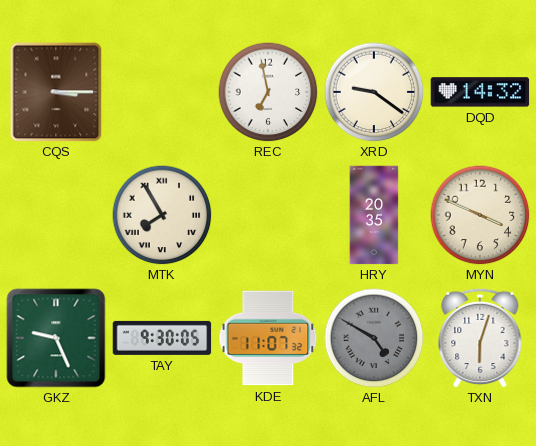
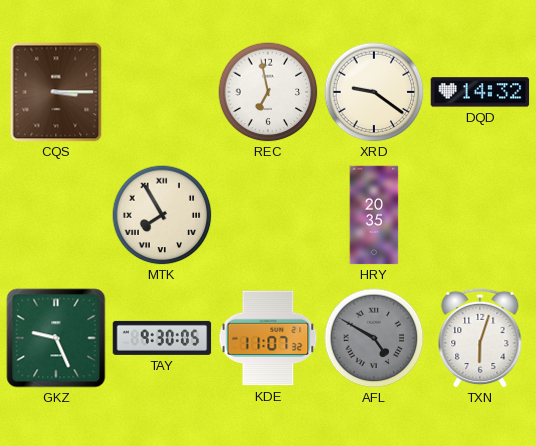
MYN: 3:49 -> none
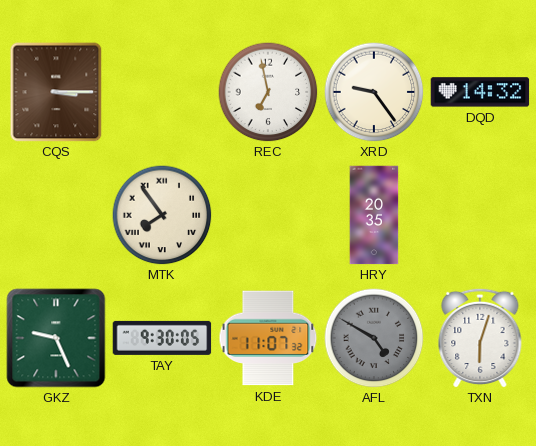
XRD: 9:21 -> 9:24
MTK: 7:55 -> 7:54
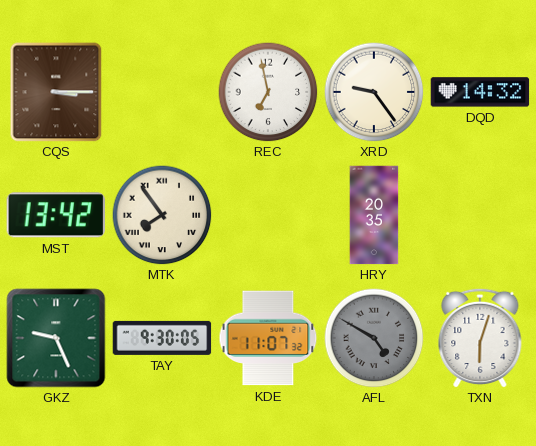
MST: none -> 13:42
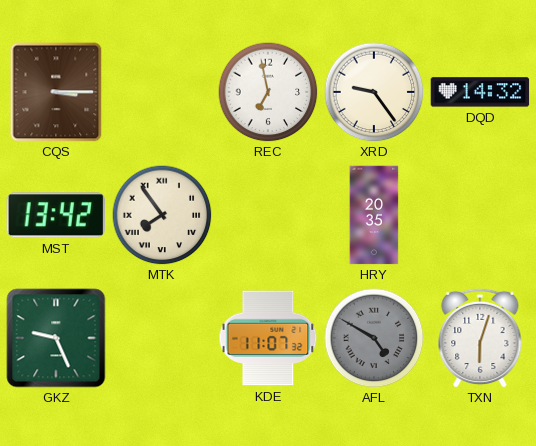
TAY: 9:30 -> none
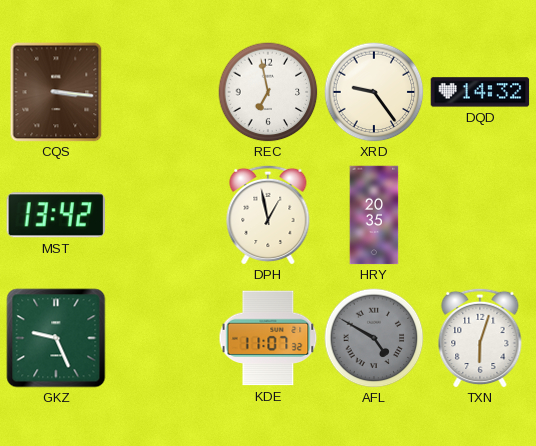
CQS: 3:15 -> 3:16
MTK: 7:54 -> none
DPH: none -> 12:58
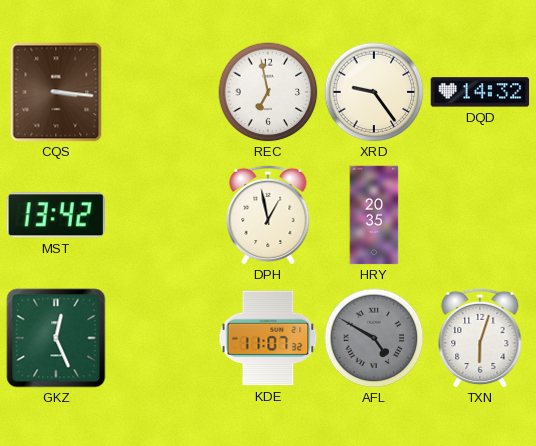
GKZ: 9:26 -> 12:26
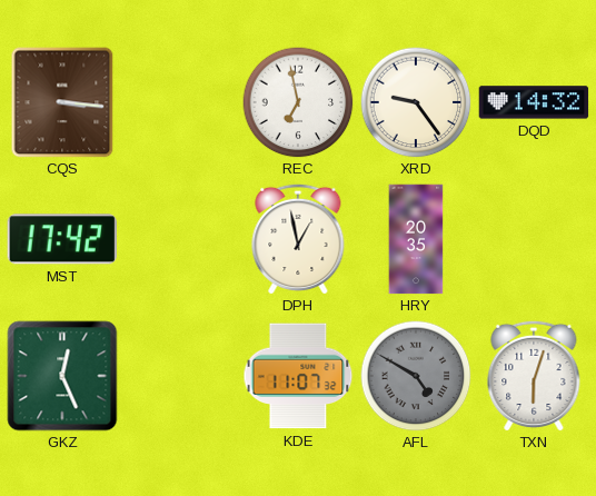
MST: 13:42 -> 17:42
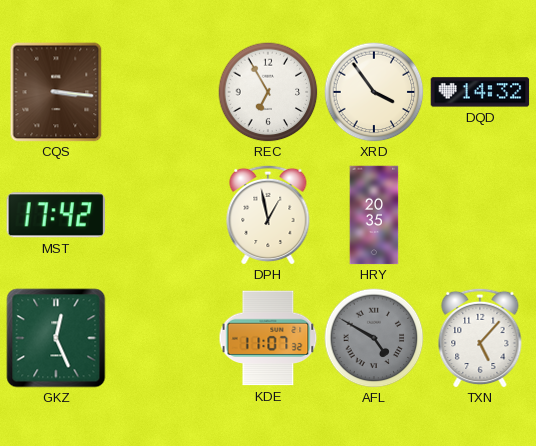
REC: 6:58 -> 6:55
XRD: 9:24 -> 3:54
TXN: 6:03 -> 5:07
